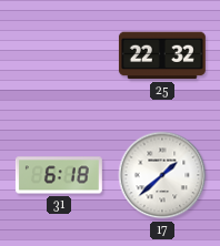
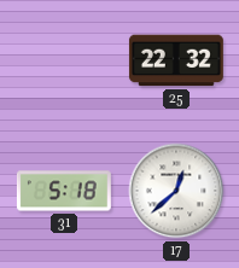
31: 6:18 -> 5:18
17: 1:38 -> 12:38
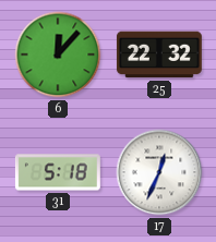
6: none -> 12:07
17: 12:38 -> 12:34
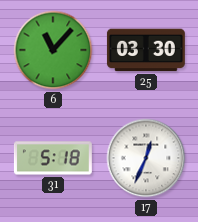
6: 12:07 -> 11:07
25: 22:32 -> 03:30
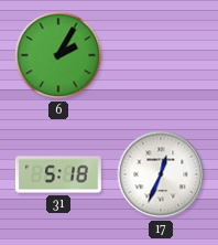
6: 11:07 -> 2:05
25: 03:30 -> none
